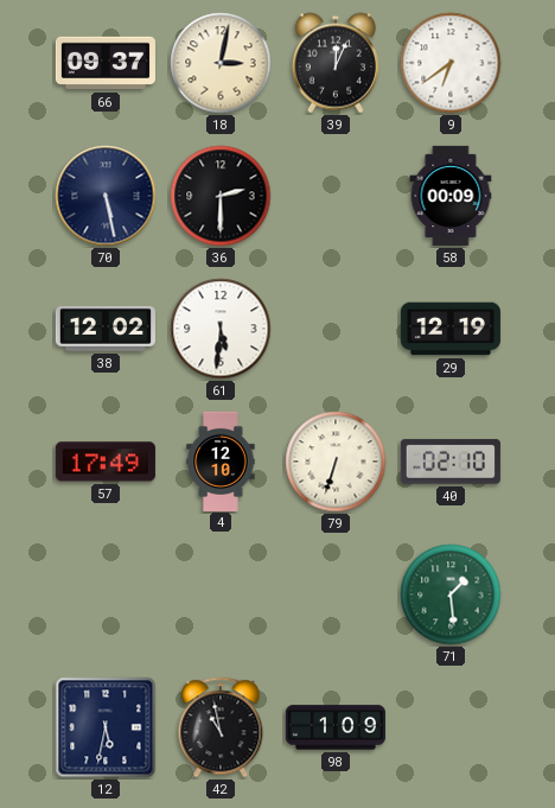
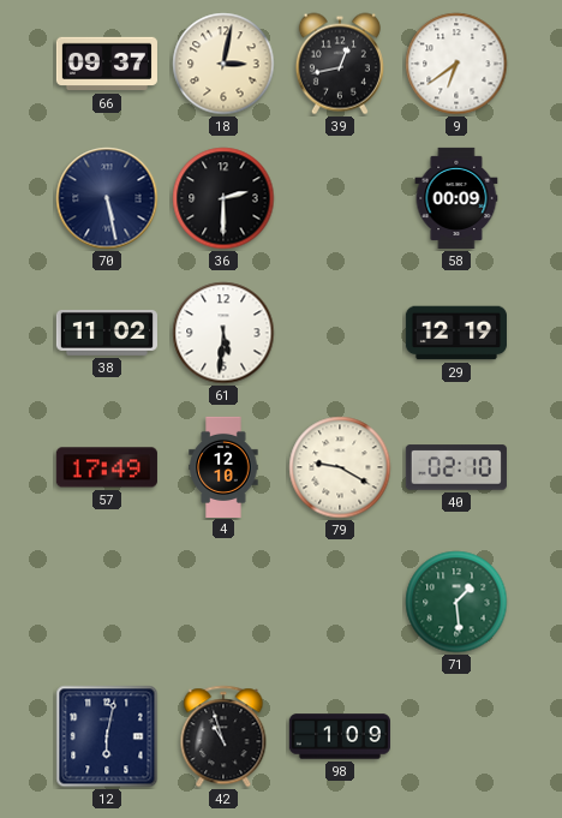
39: 12:04 -> 12:43
38: 12:02 -> 11:02
79: 6:33 -> 9:20
12: 5:32 -> 6:02
42: 10:58 -> 10:57
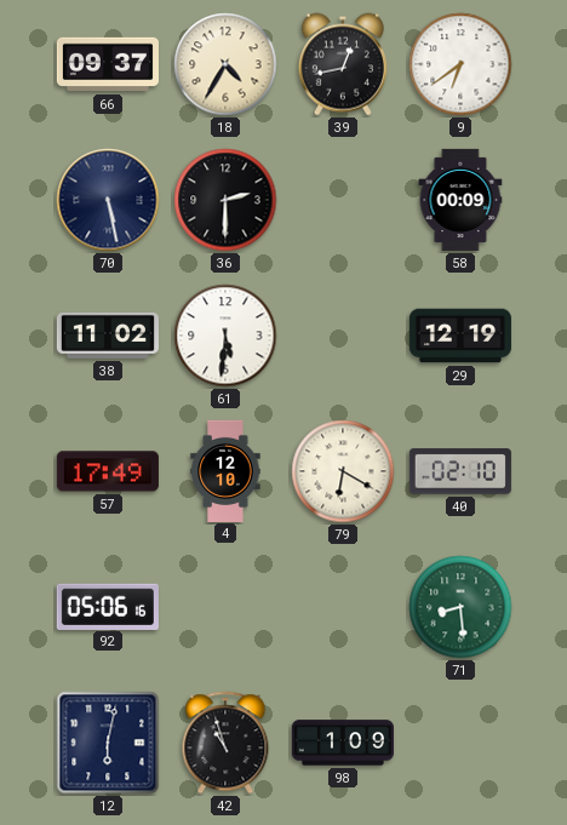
18: 3:02 -> 4:35
79: 9:20 -> 6:20
92: none -> 05:06
71: 1:29 -> 8:29
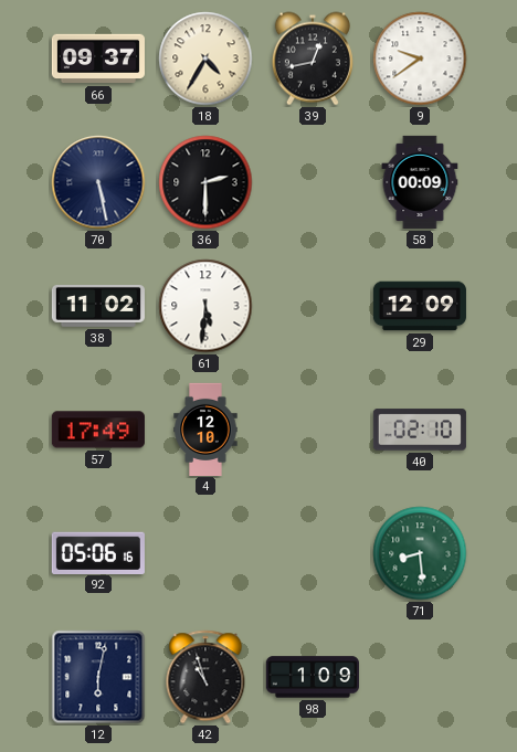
9: 6:39 -> 9:39
29: 12:19 -> 12:09
79: 6:20 -> none
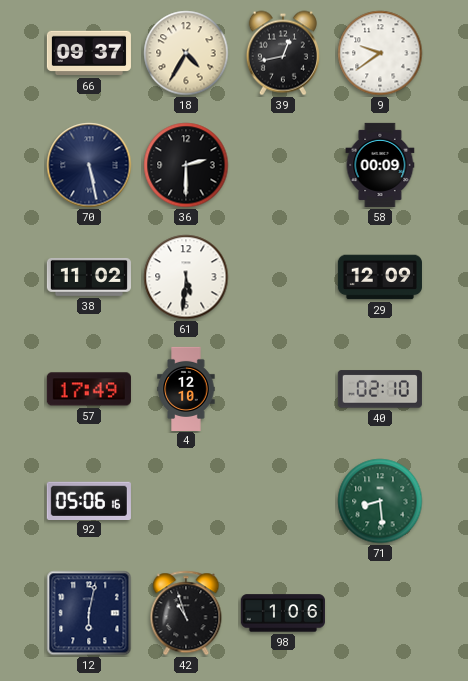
98: 1:09 -> 1:06
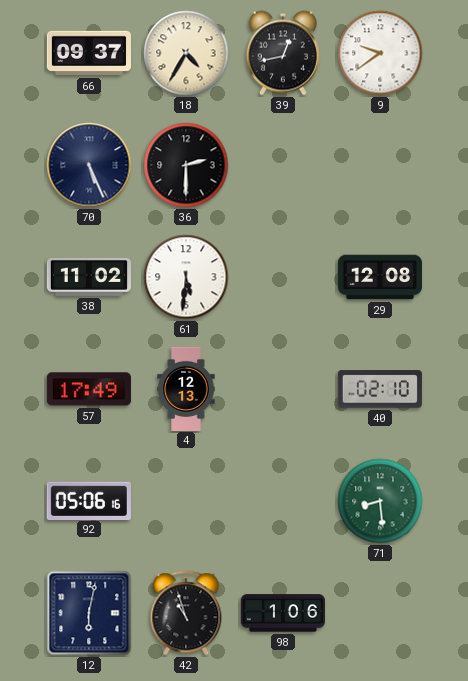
70: 5:28 -> 5:26
58: 00:09 -> none
29: 12:09 -> 12:08
4: 12:10 -> 12:13
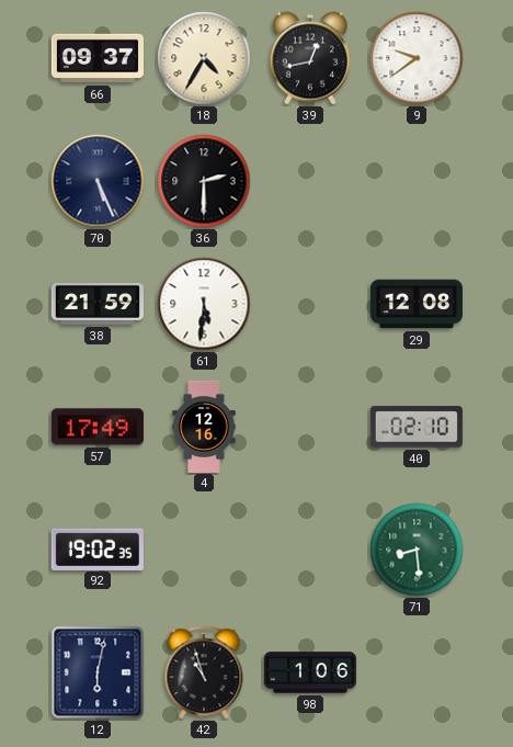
38: 11:02 -> 21:59
4: 12:13 -> 12:16
92: 05:06 -> 19:02
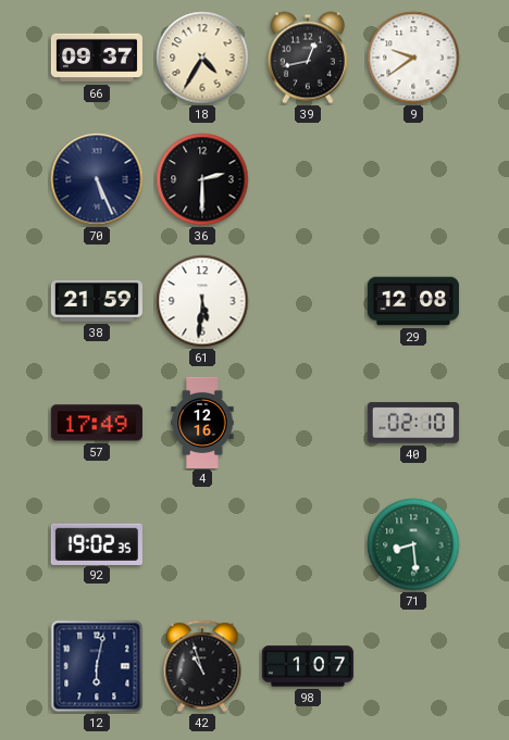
98: 1:06 -> 1:07
